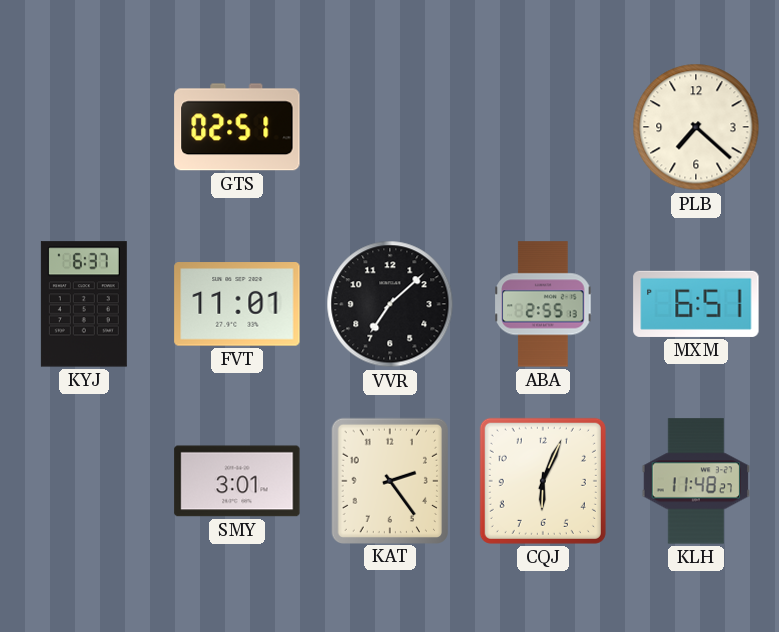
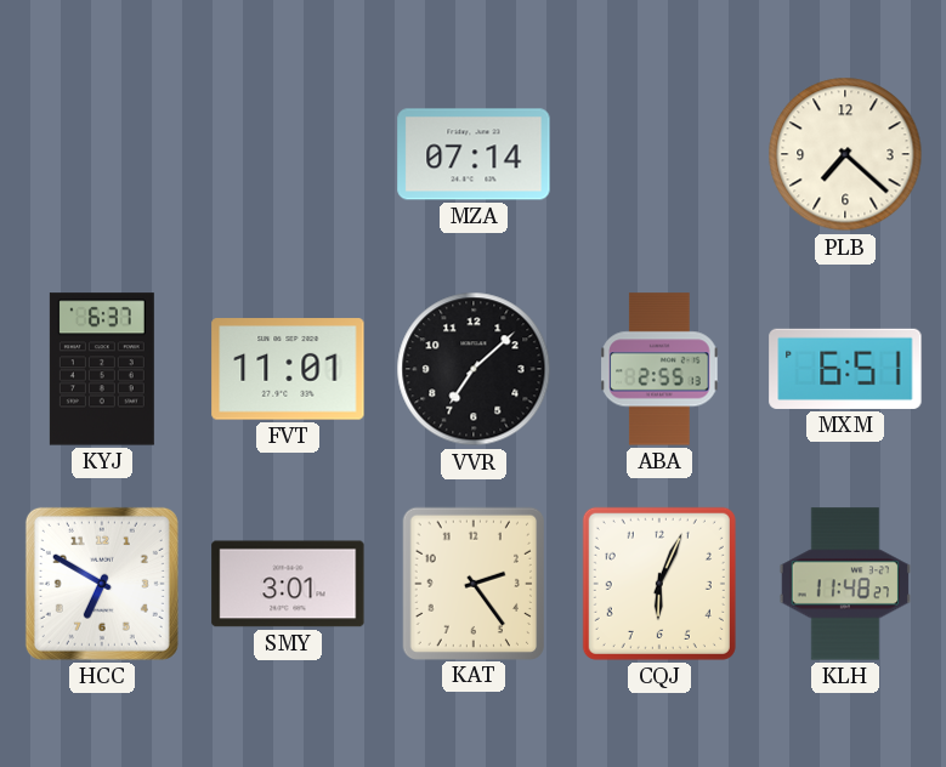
GTS: 02:51 -> none
MZA: none -> 07:14
HCC: none -> 6:50
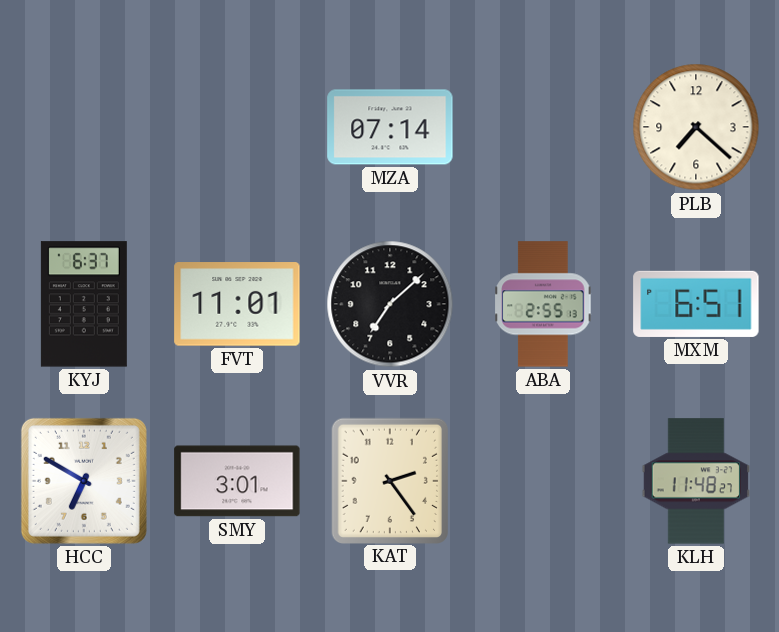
CQJ: 6:04 -> none
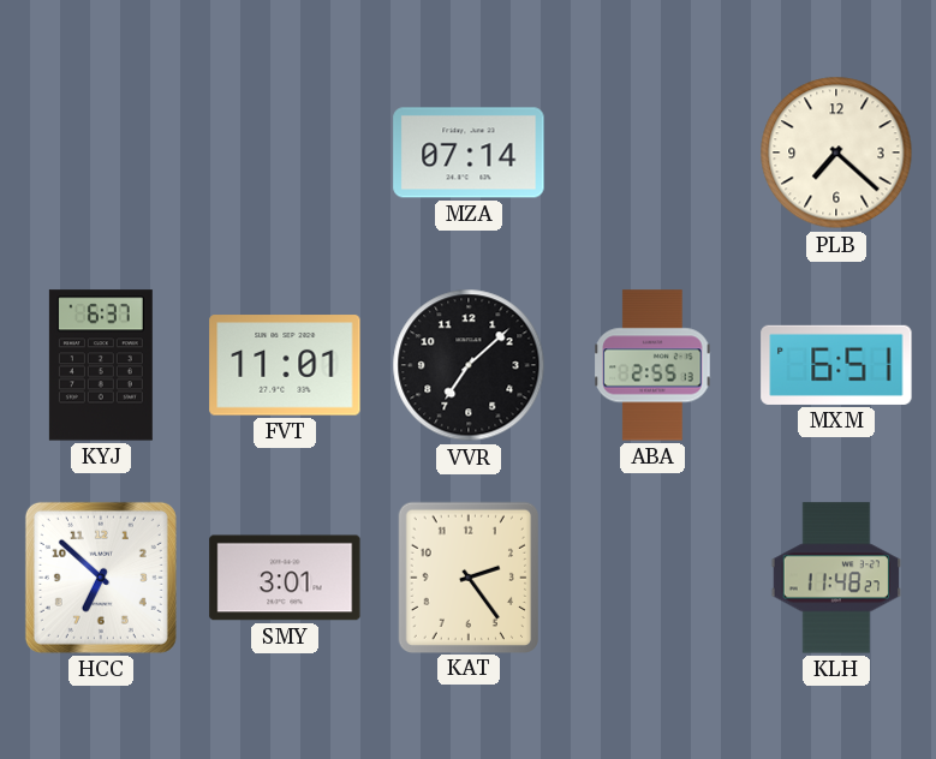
HCC: 6:50 -> 6:52
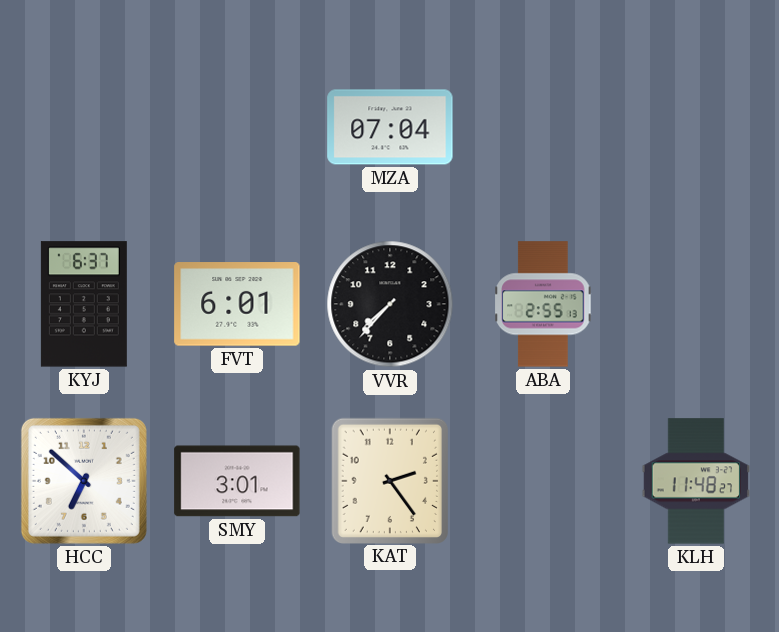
MZA: 07:14 -> 07:04
PLB: 7:22 -> none
FVT: 11:01 -> 6:01
VVR: 7:08 -> 7:37
MXM: 6:51 -> none
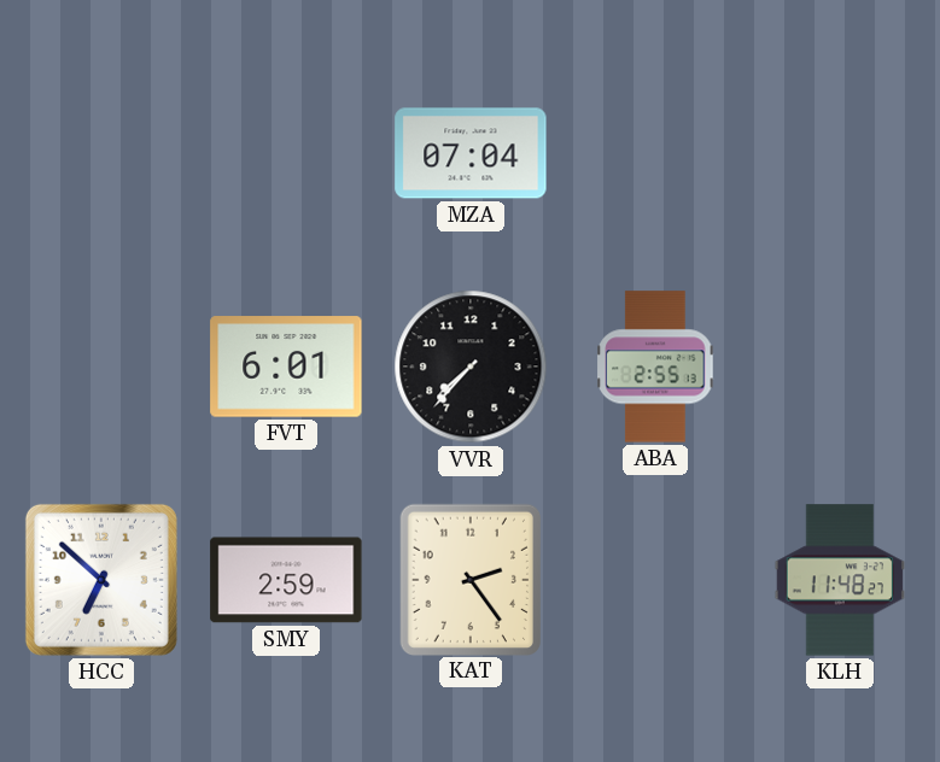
KYJ: 6:37 -> none
SMY: 3:01 -> 2:59
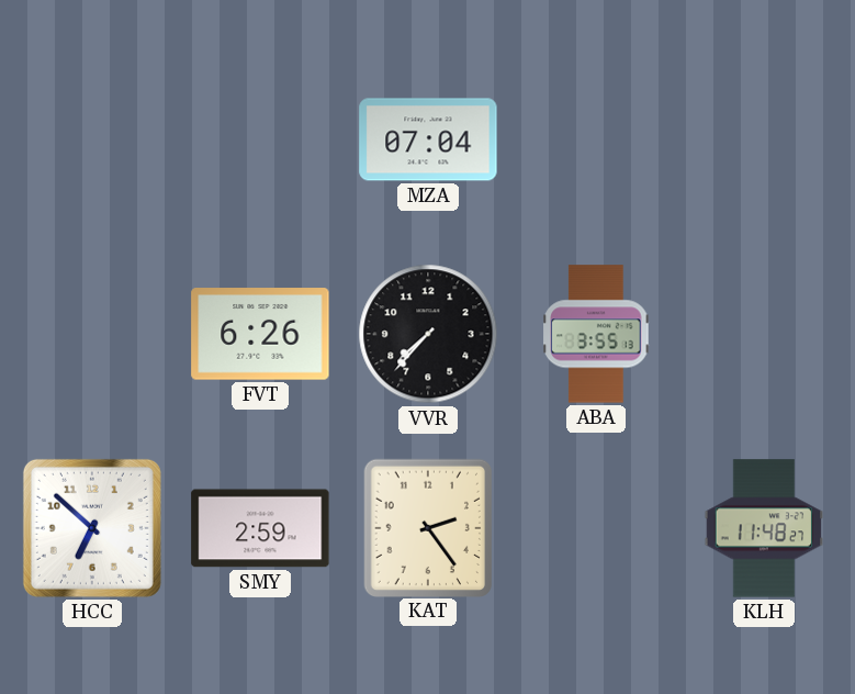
FVT: 6:01 -> 6:26
ABA: 2:55 -> 3:55
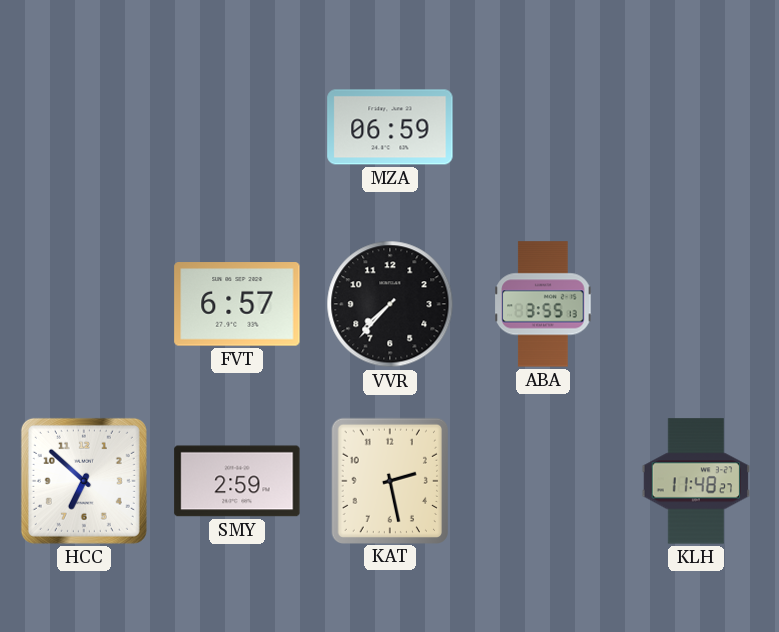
MZA: 07:04 -> 06:59
FVT: 6:26 -> 6:57
KAT: 2:24 -> 2:28
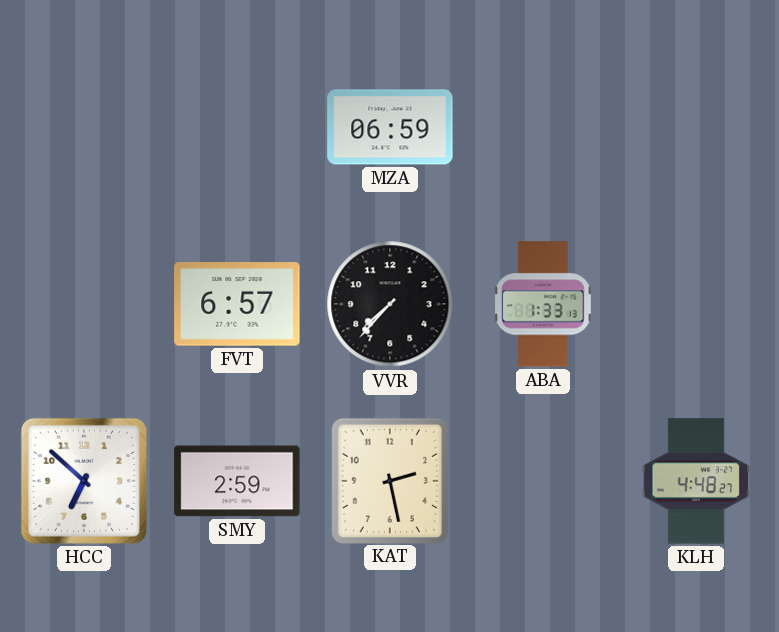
ABA: 3:55 -> 1:33
KLH: 11:48 -> 4:48
